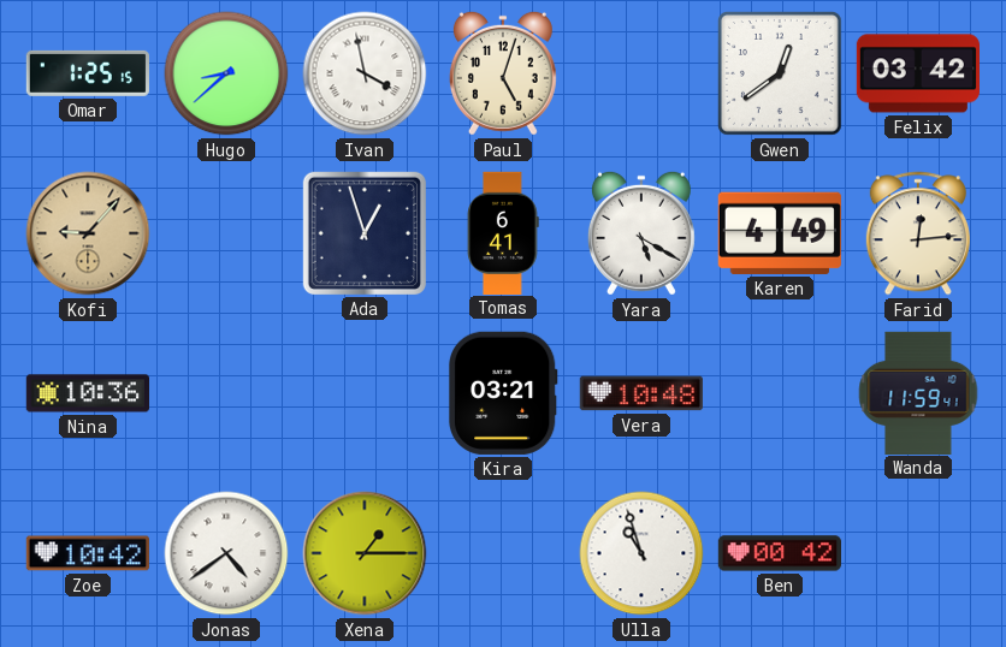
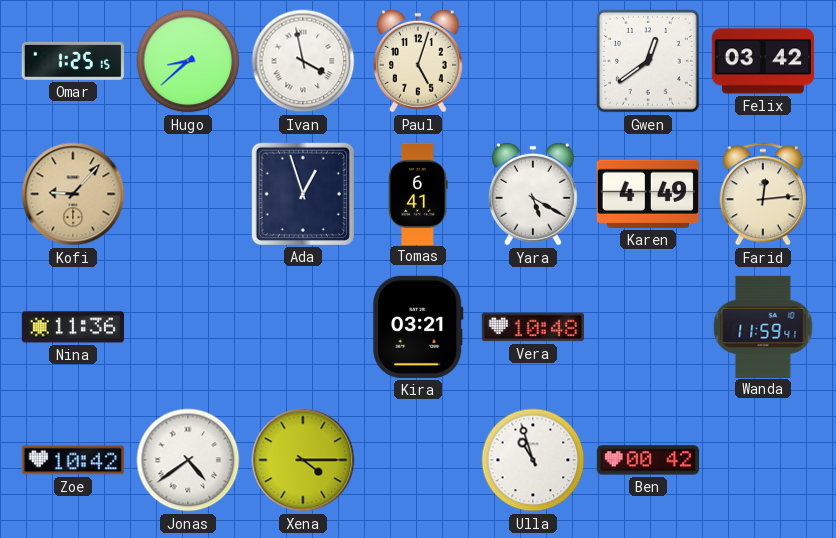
Nina: 10:36 -> 11:36
Xena: 1:15 -> 4:15
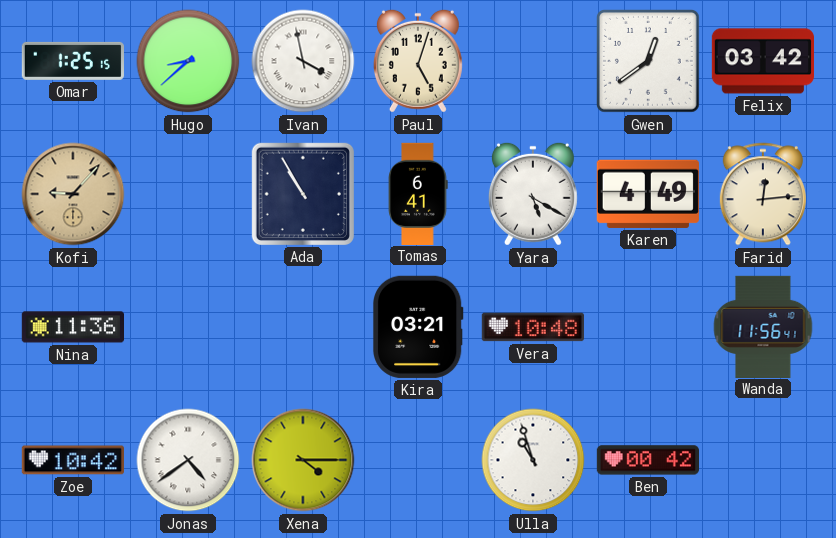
Ada: 12:57 -> 10:55
Wanda: 11:59 -> 11:56
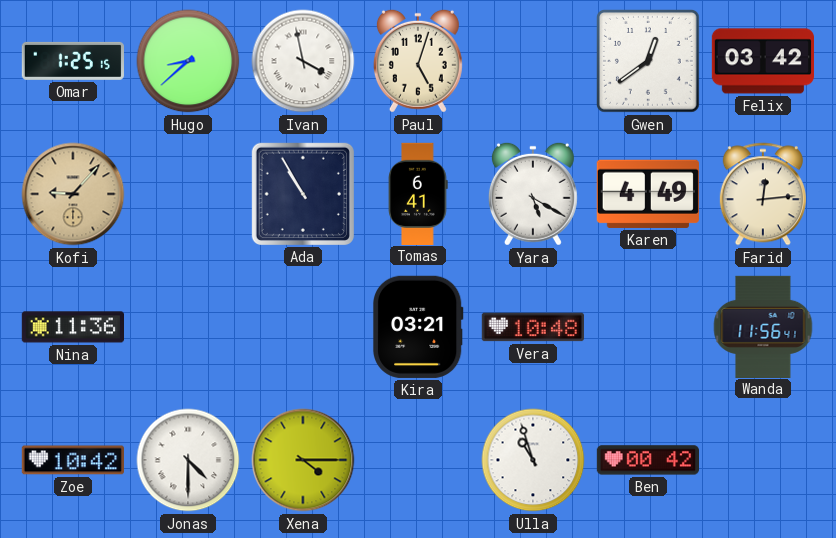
Jonas: 4:39 -> 4:30
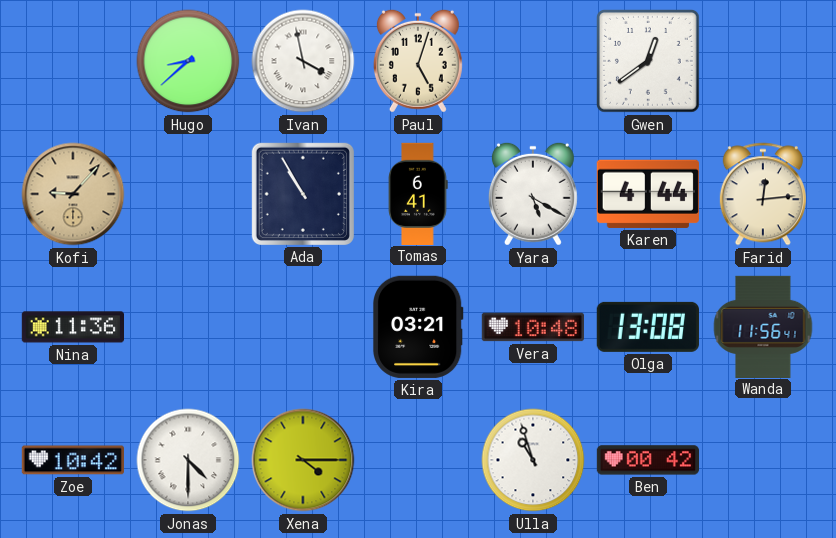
Omar: 1:25 -> none
Felix: 03:42 -> none
Karen: 4:49 -> 4:44
Olga: none -> 13:08
